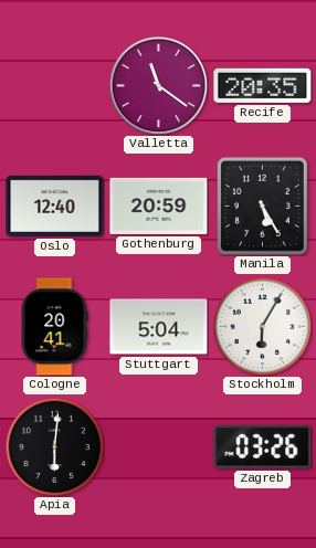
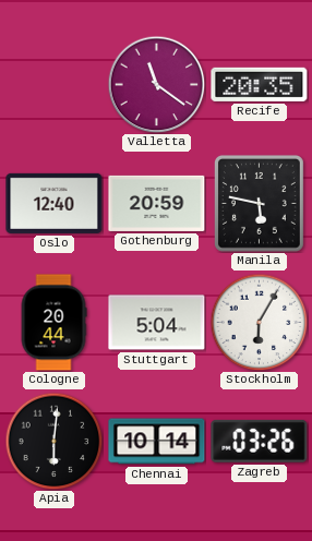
Manila: 5:25 -> 5:47
Cologne: 20:41 -> 20:44
Chennai: none -> 10:14
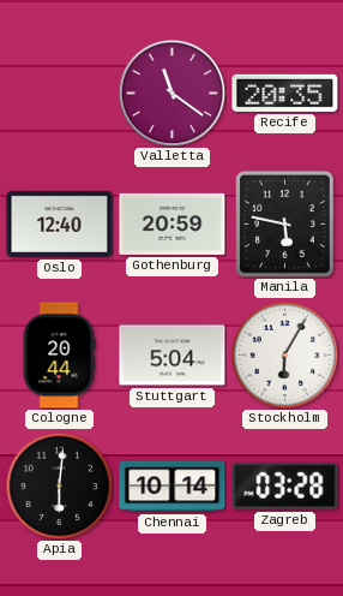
Zagreb: 03:26 -> 03:28
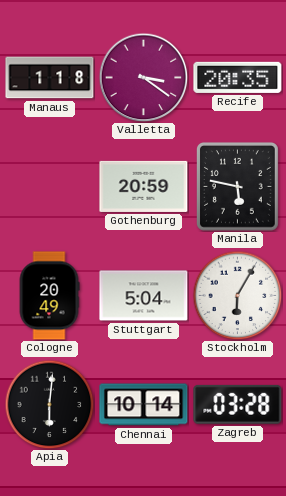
Manaus: none -> 1:18
Valletta: 11:21 -> 3:21
Oslo: 12:40 -> none
Cologne: 20:44 -> 20:49
